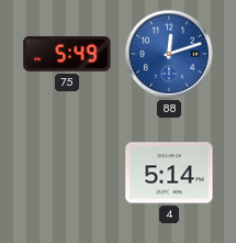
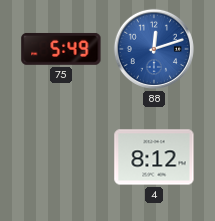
4: 5:14 -> 8:12
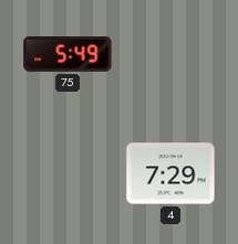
88: 12:12 -> none
4: 8:12 -> 7:29
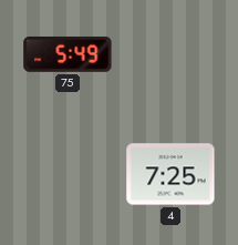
4: 7:29 -> 7:25
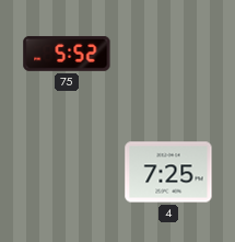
75: 5:49 -> 5:52
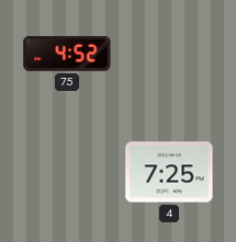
75: 5:52 -> 4:52
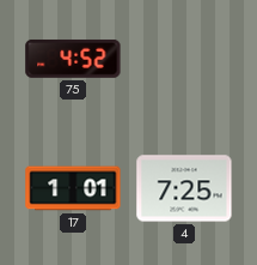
17: none -> 1:01
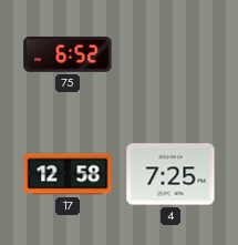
75: 4:52 -> 6:52
17: 1:01 -> 12:58
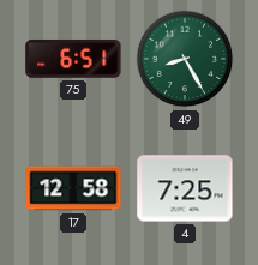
75: 6:52 -> 6:51
49: none -> 8:25
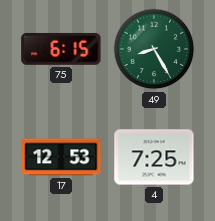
75: 6:51 -> 6:15
17: 12:58 -> 12:53
